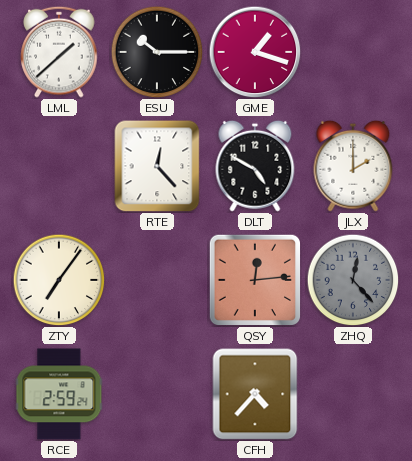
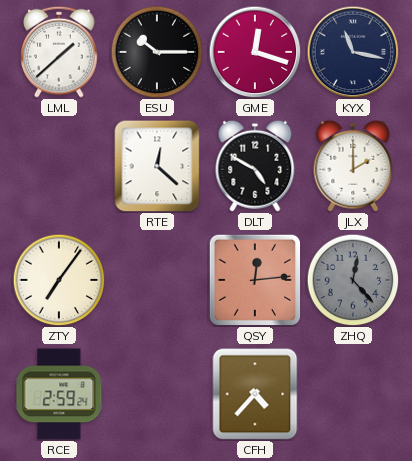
GME: 1:18 -> 12:18
KYX: none -> 11:17
RTE: 12:23 -> 12:22
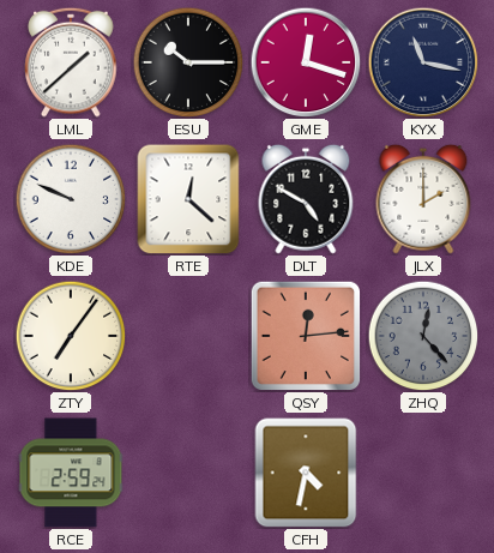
KDE: none -> 9:49
CFH: 4:37 -> 4:32
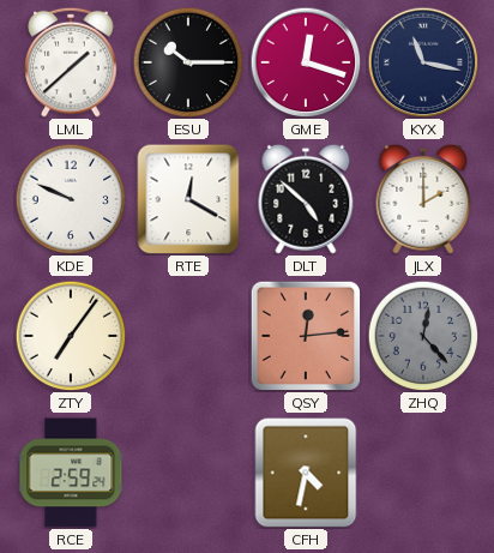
RTE: 12:22 -> 12:20
DLT: 4:50 -> 4:52
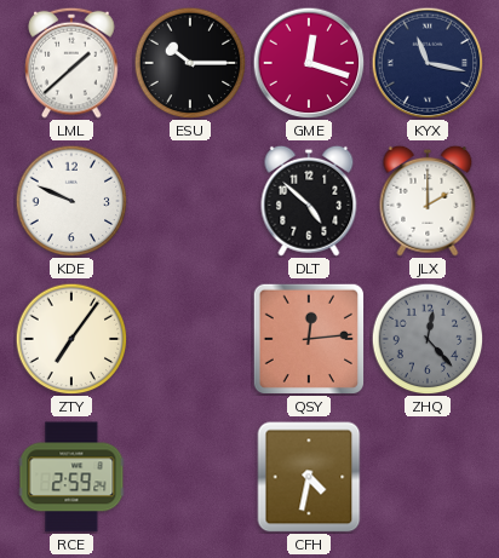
RTE: 12:20 -> none
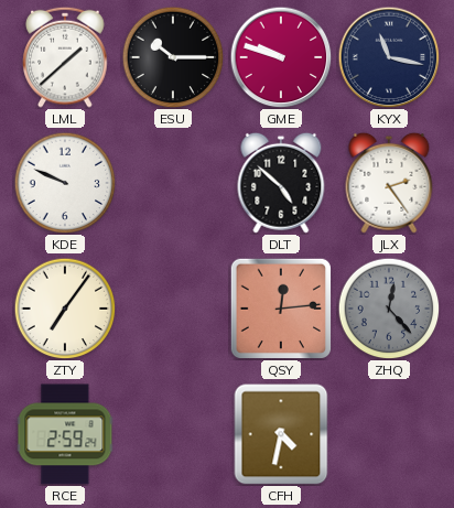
GME: 12:18 -> 9:48
JLX: 2:00 -> 2:24
